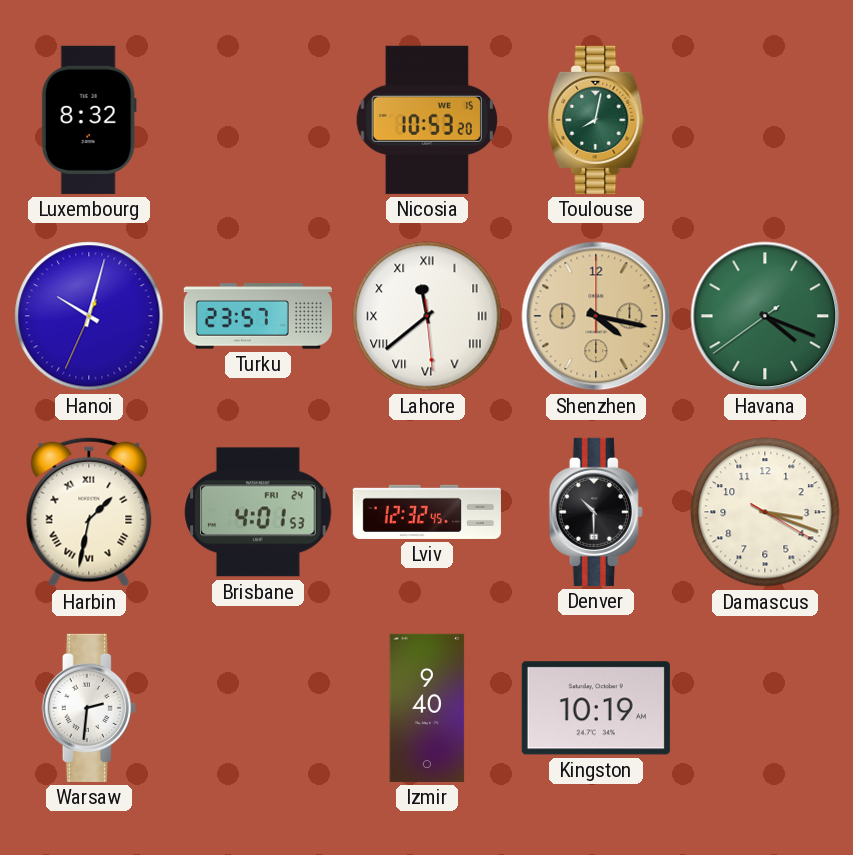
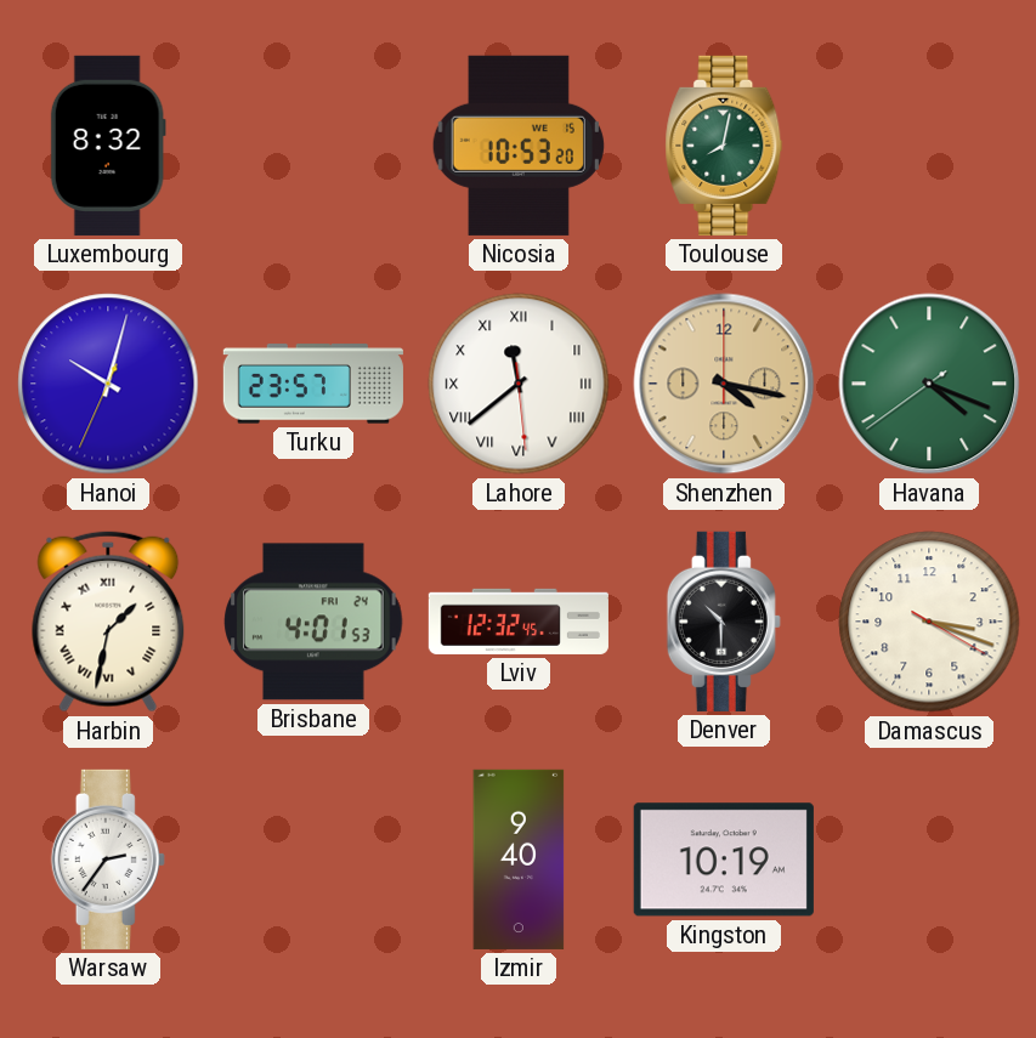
Warsaw: 2:31 -> 2:36
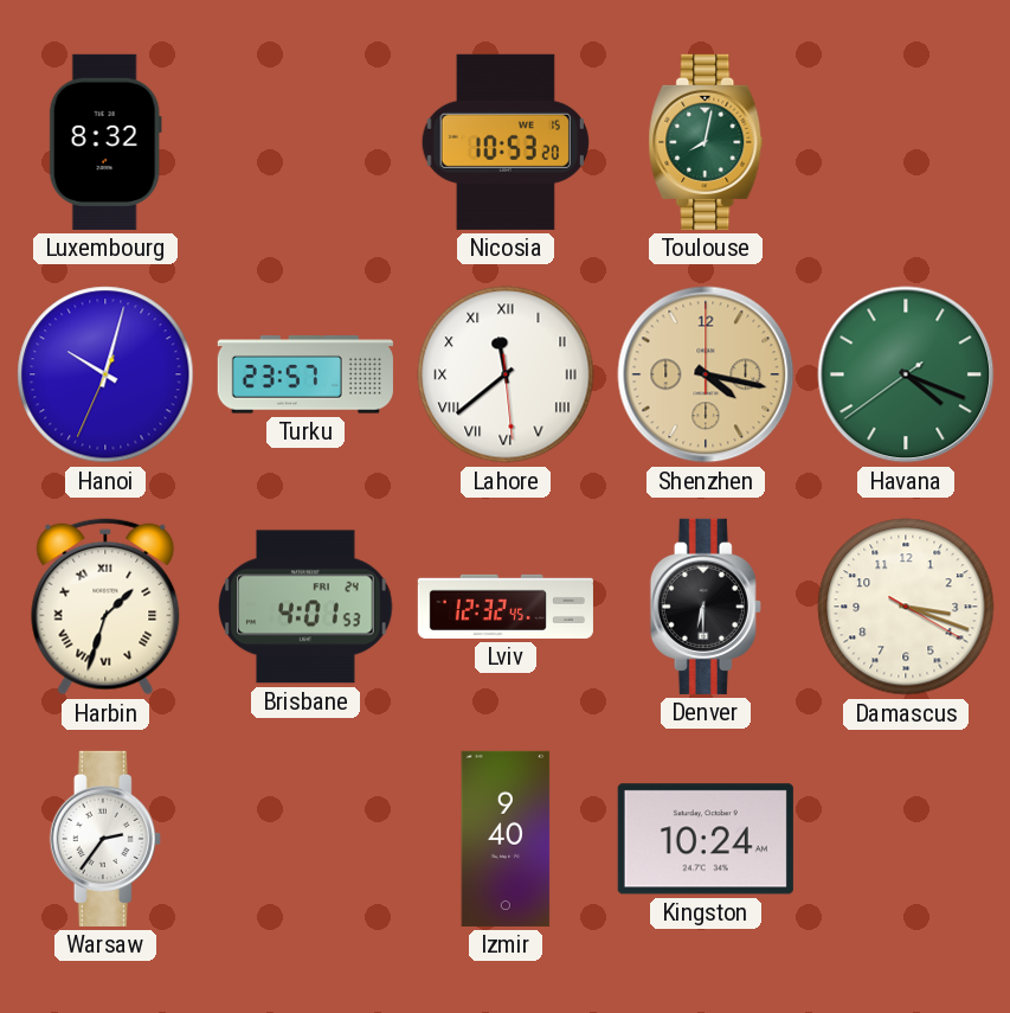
Harbin: 1:32 -> 1:33
Denver: 10:30 -> 6:30
Kingston: 10:19 -> 10:24
